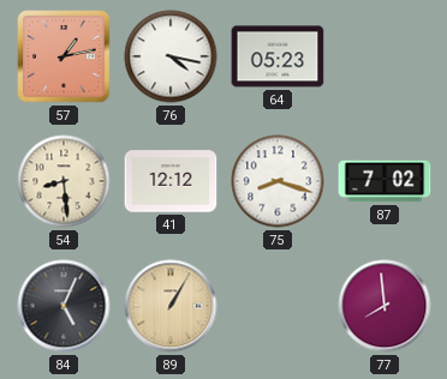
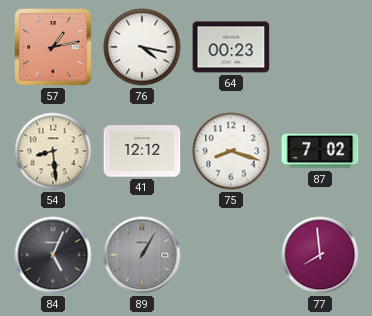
64: 05:23 -> 00:23
89 dial: champagne -> grey
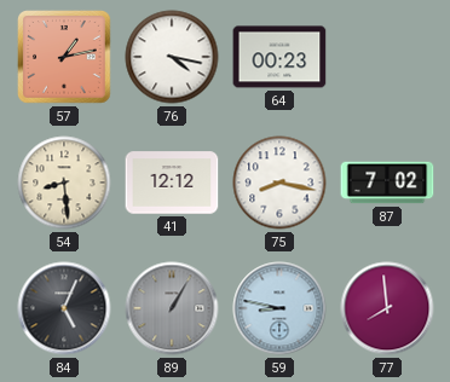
75: 8:18 -> 8:17
59: none -> 8:47
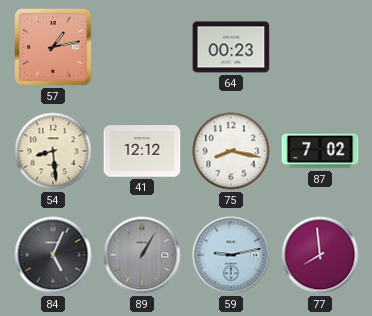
76: 4:17 -> none
59: 8:47 -> 9:13
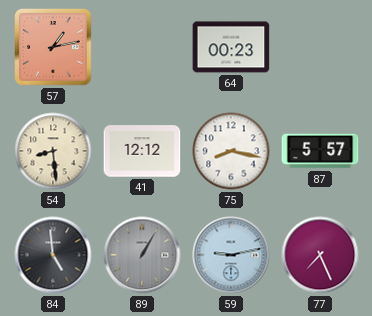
87: 7:02 -> 5:57
84: 5:04 -> 4:59
77: 7:59 -> 7:26
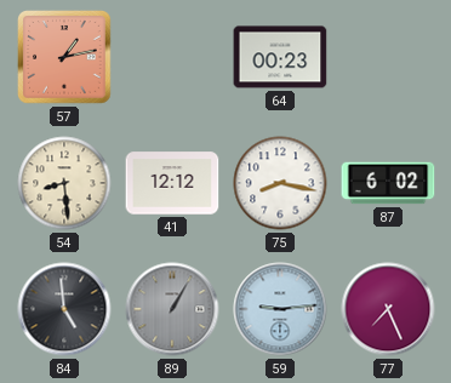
87: 5:57 -> 6:02
59: 9:13 -> 9:14
